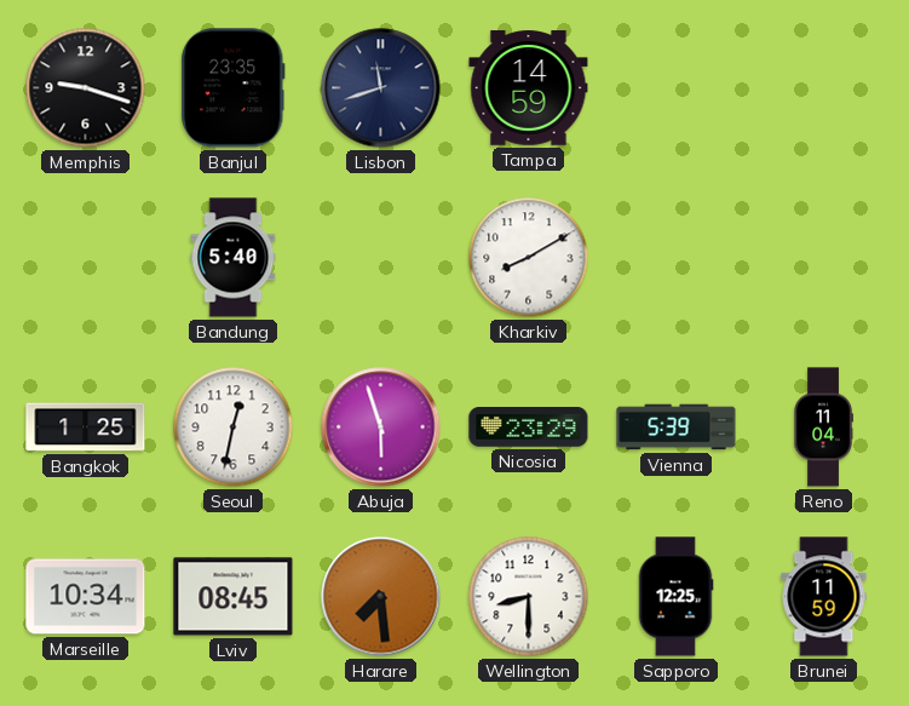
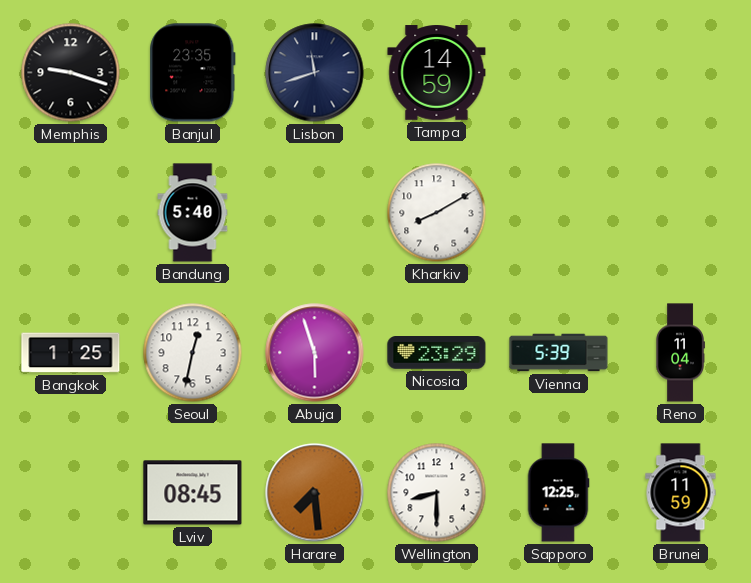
Marseille: 10:34 -> none
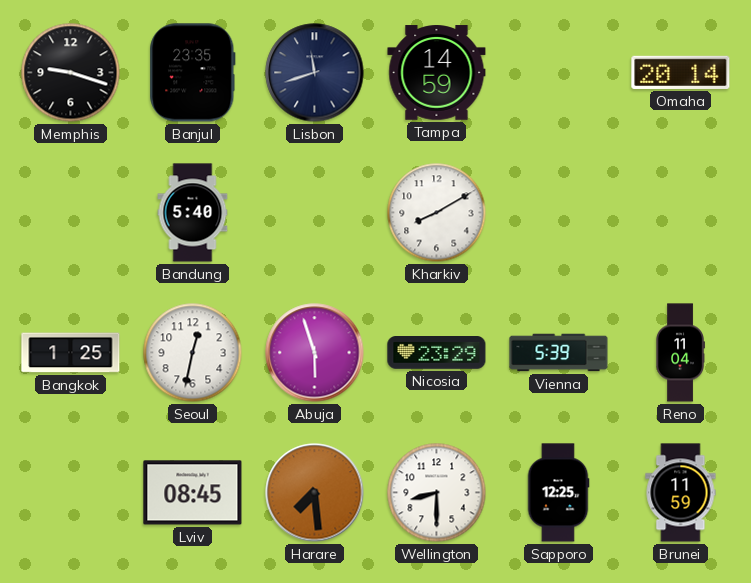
Omaha: none -> 20:14
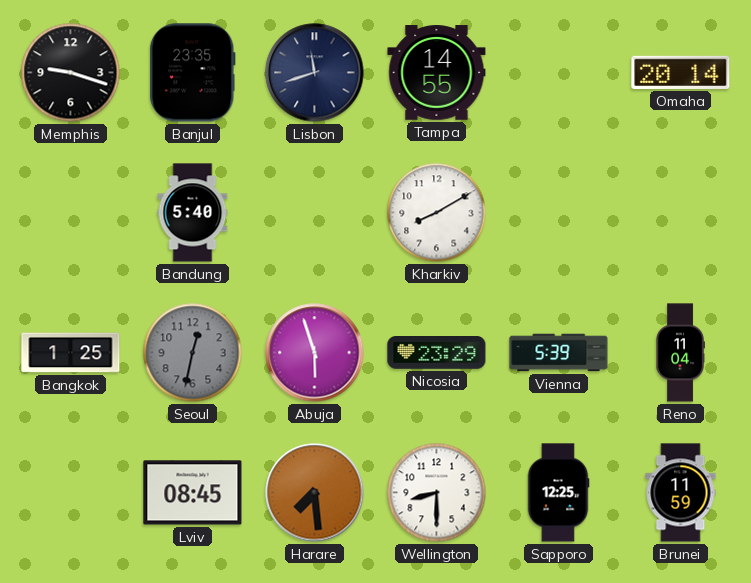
Tampa: 14:59 -> 14:55
Seoul dial: white -> grey
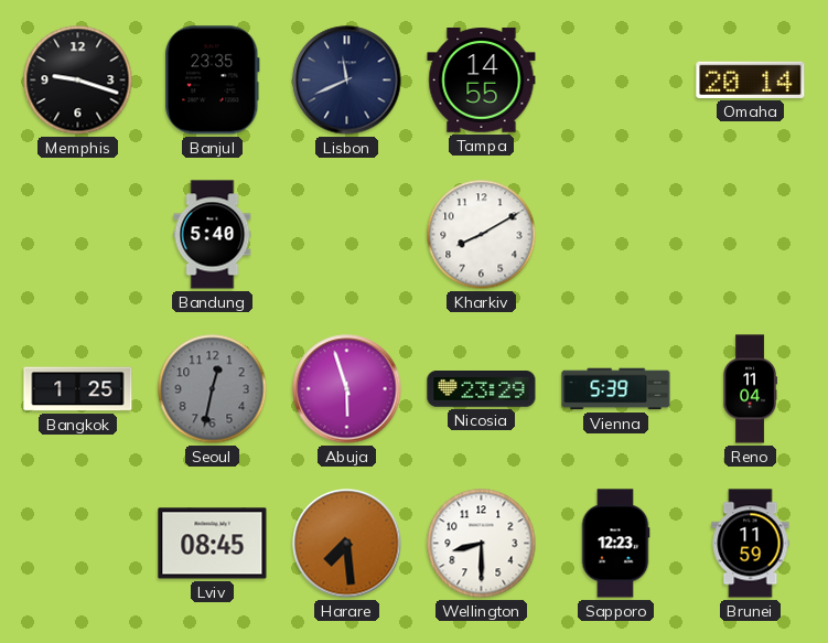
Lisbon: 11:42 -> 11:41
Sapporo: 12:25 -> 12:23
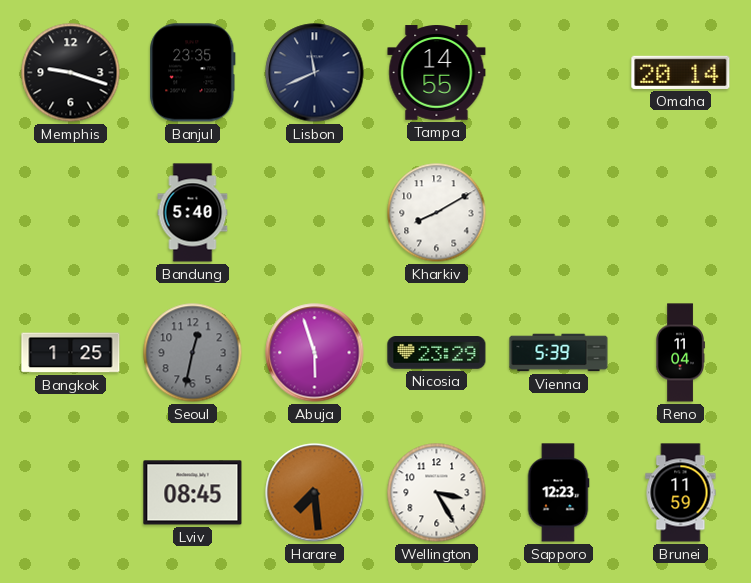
Wellington: 8:30 -> 3:25
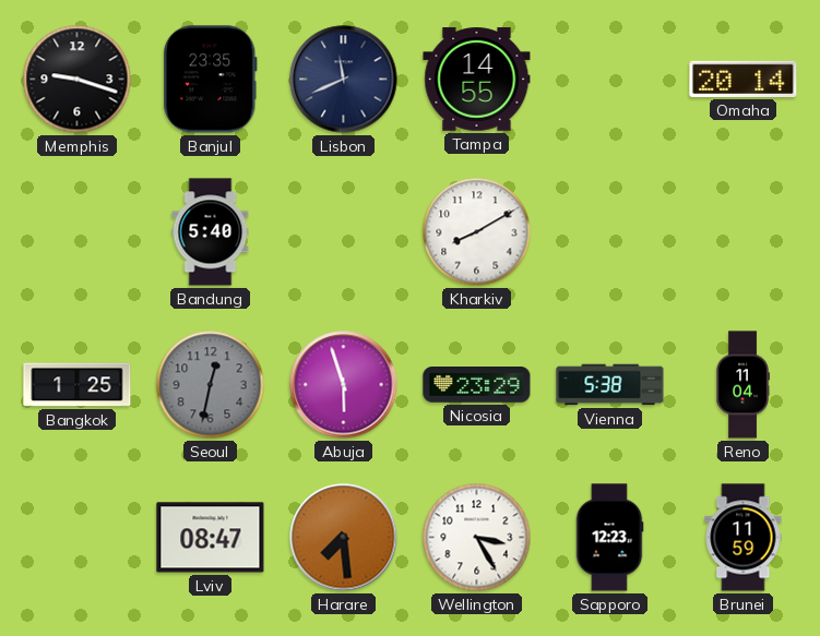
Vienna: 5:39 -> 5:38
Lviv: 08:45 -> 08:47
